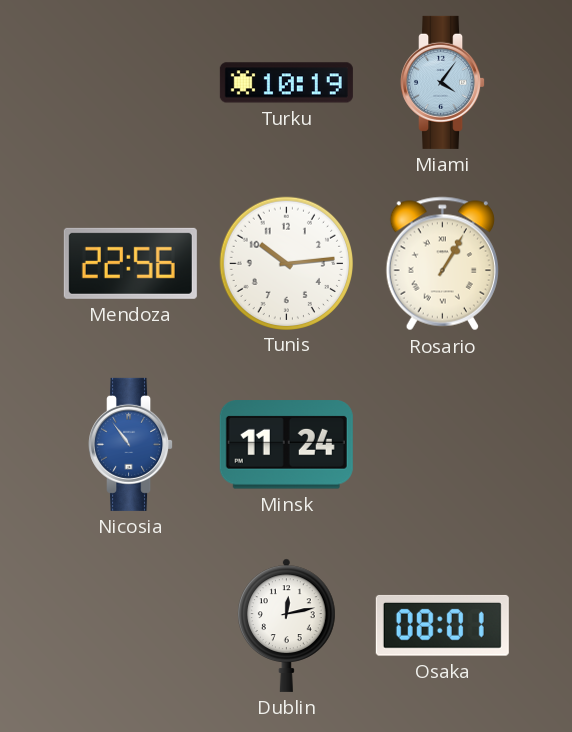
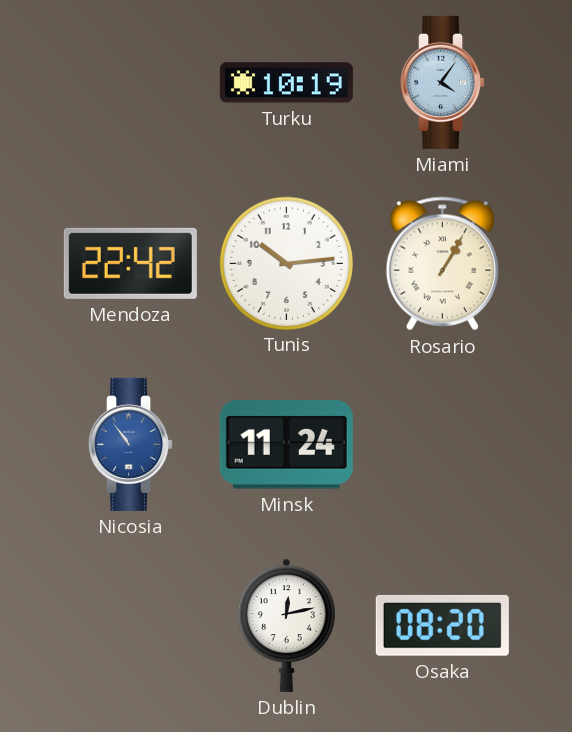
Mendoza: 22:56 -> 22:42
Osaka: 08:01 -> 08:20
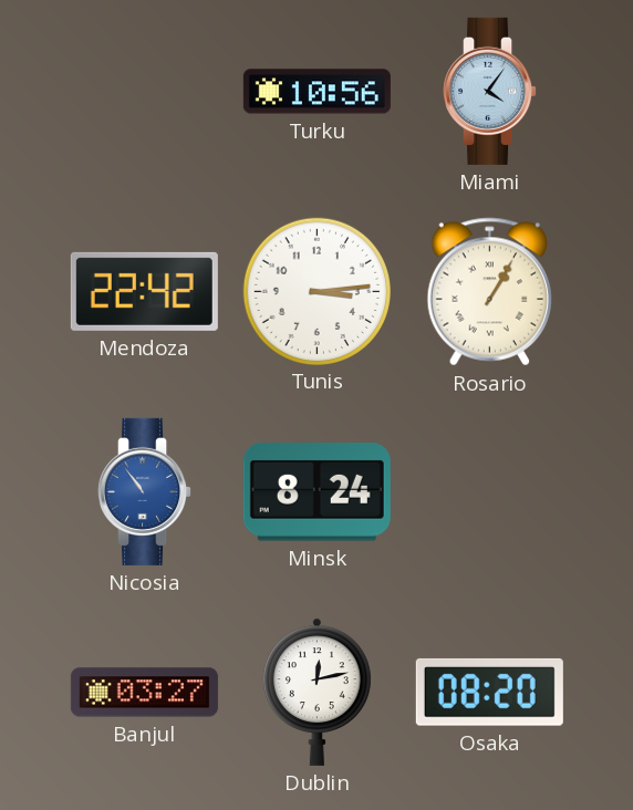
Turku: 10:19 -> 10:56
Tunis: 10:14 -> 3:14
Minsk: 11:24 -> 8:24
Banjul: none -> 03:27
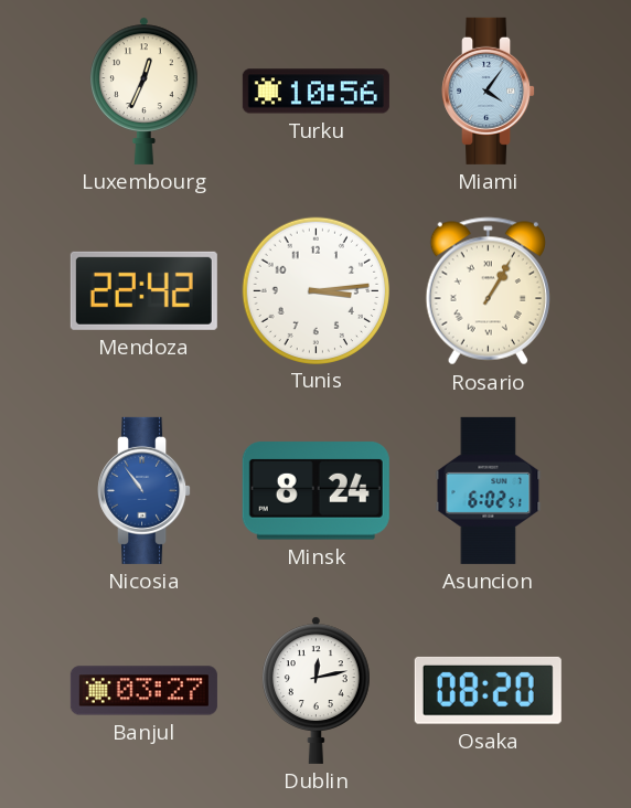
Luxembourg: none -> 12:34
Asuncion: none -> 6:02
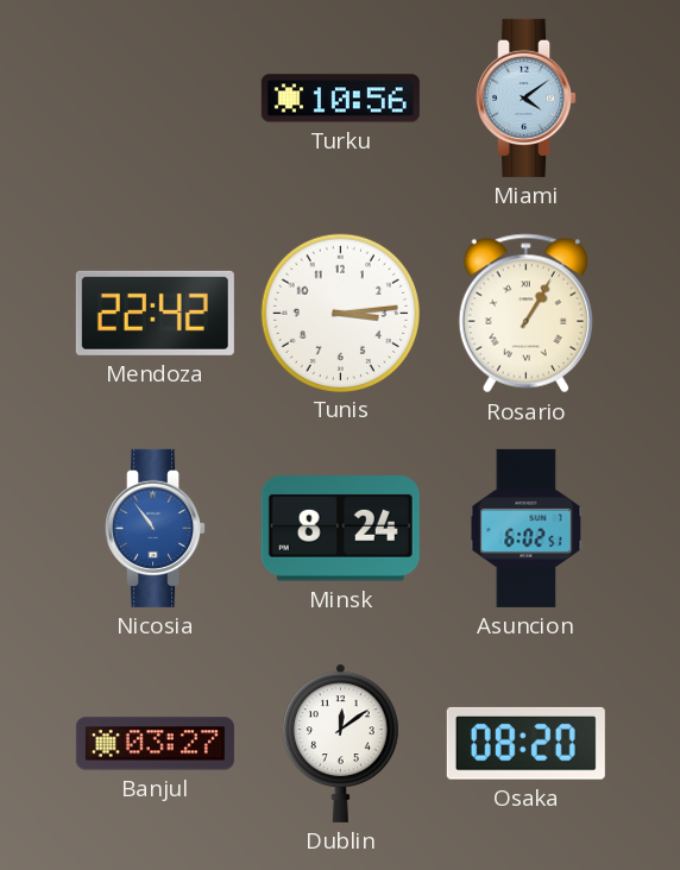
Luxembourg: 12:34 -> none
Miami: 4:06 -> 4:09
Dublin: 12:13 -> 12:09
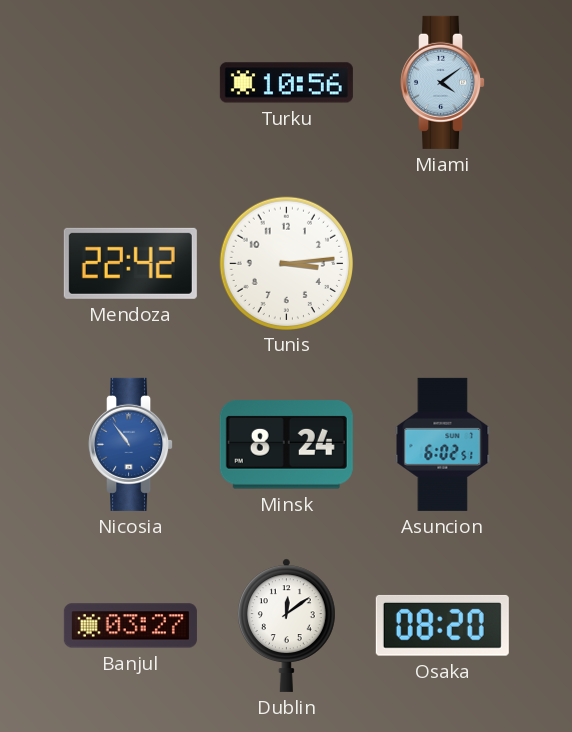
Rosario: 1:05 -> none
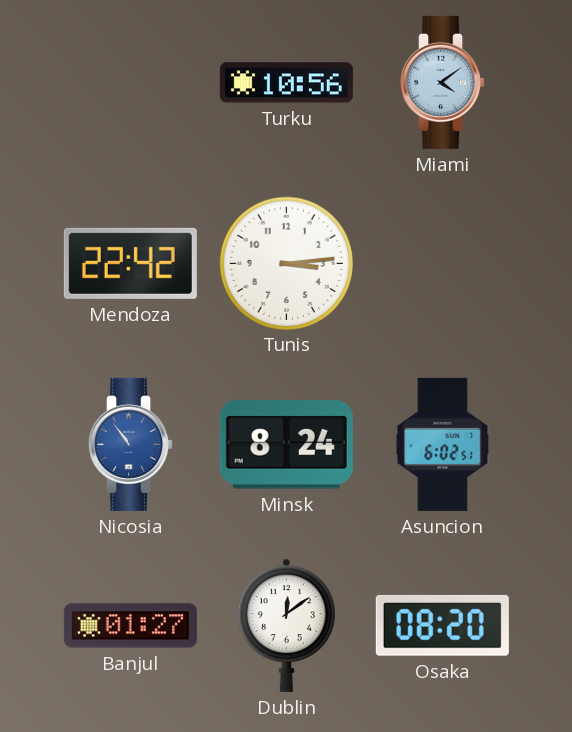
Banjul: 03:27 -> 01:27
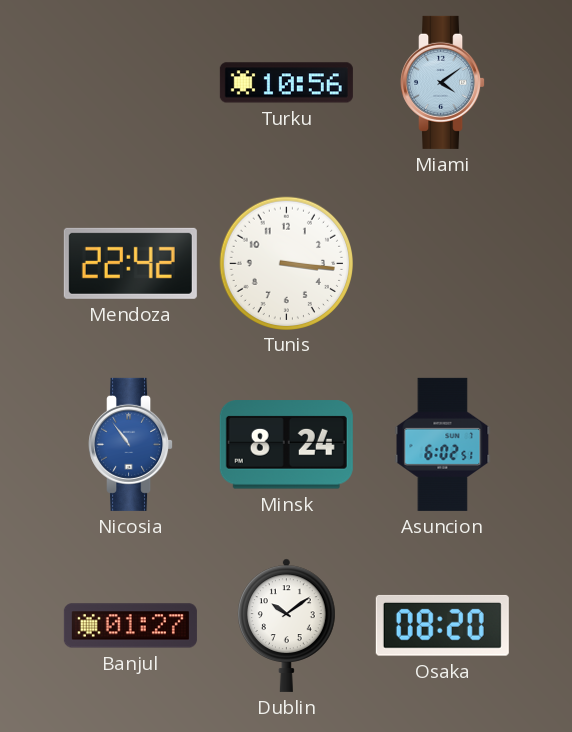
Tunis: 3:14 -> 3:16
Dublin: 12:09 -> 10:09
